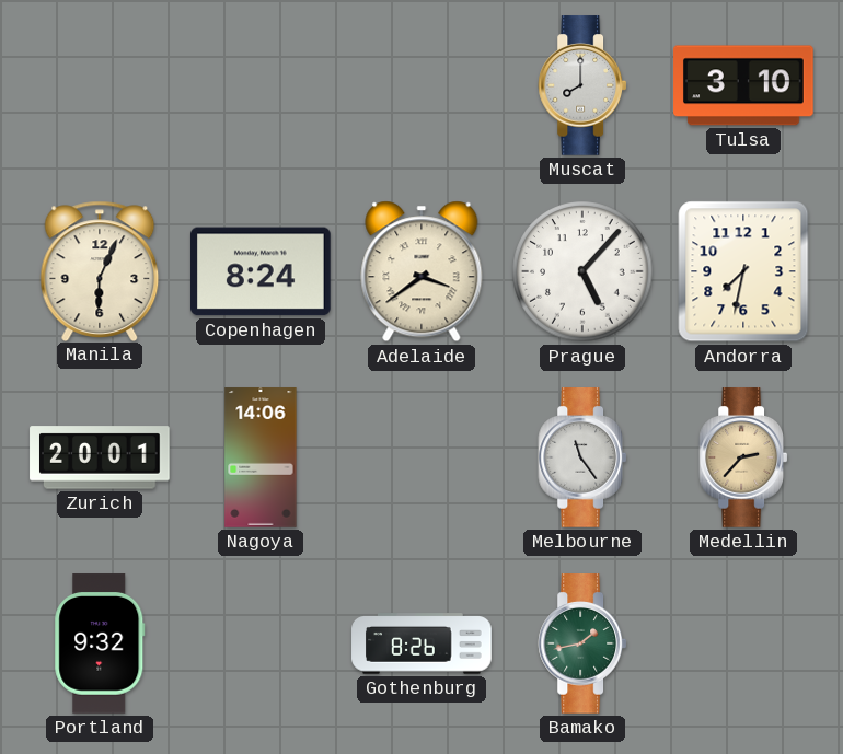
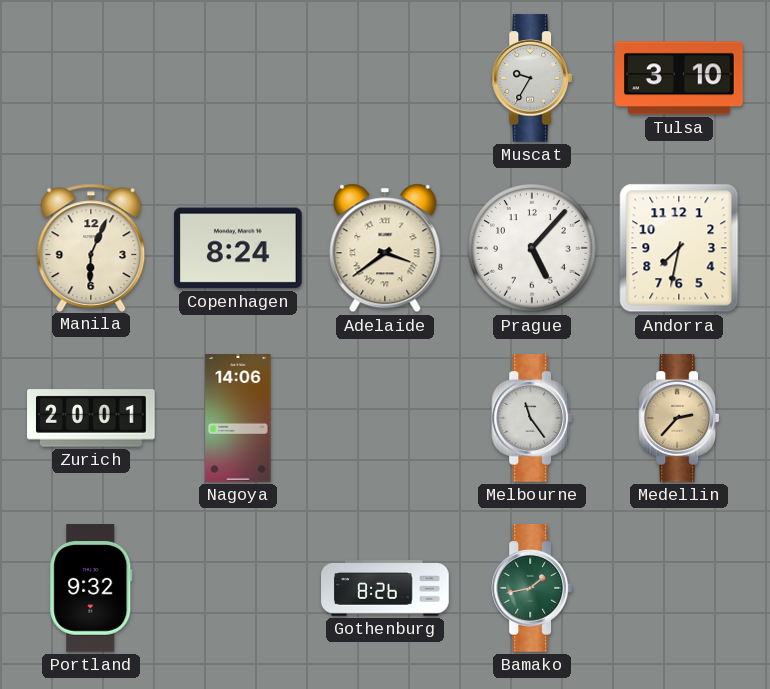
Muscat: 8:00 -> 9:35
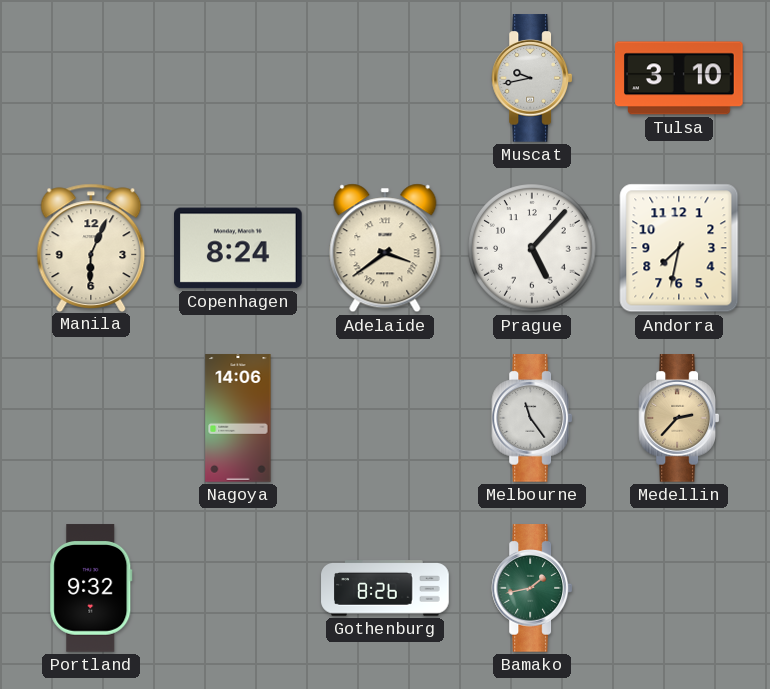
Muscat: 9:35 -> 9:43
Zurich: 20:01 -> none
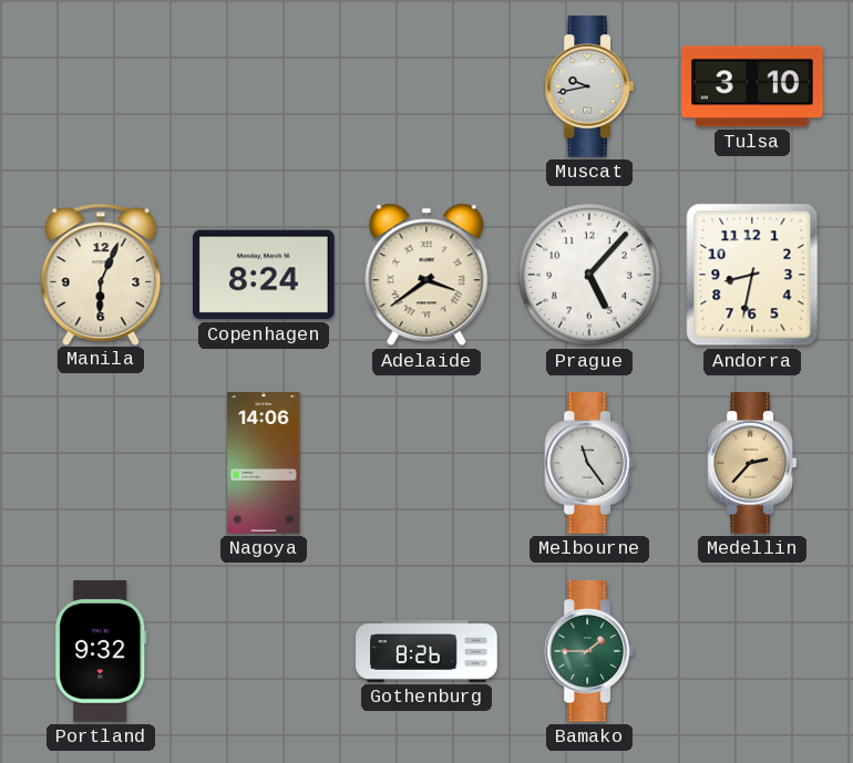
Andorra: 7:32 -> 8:32
Bamako: 1:43 -> 1:45
